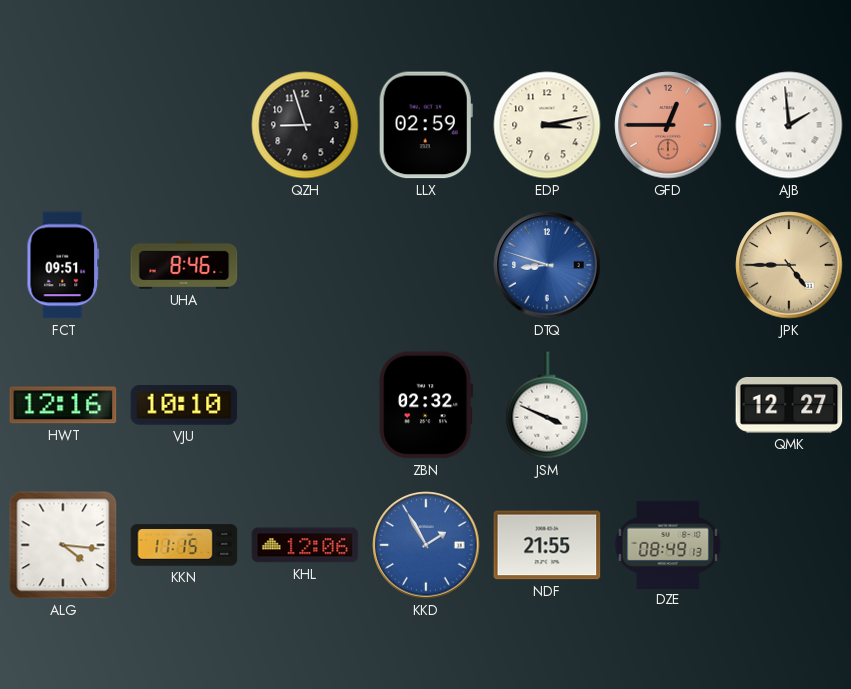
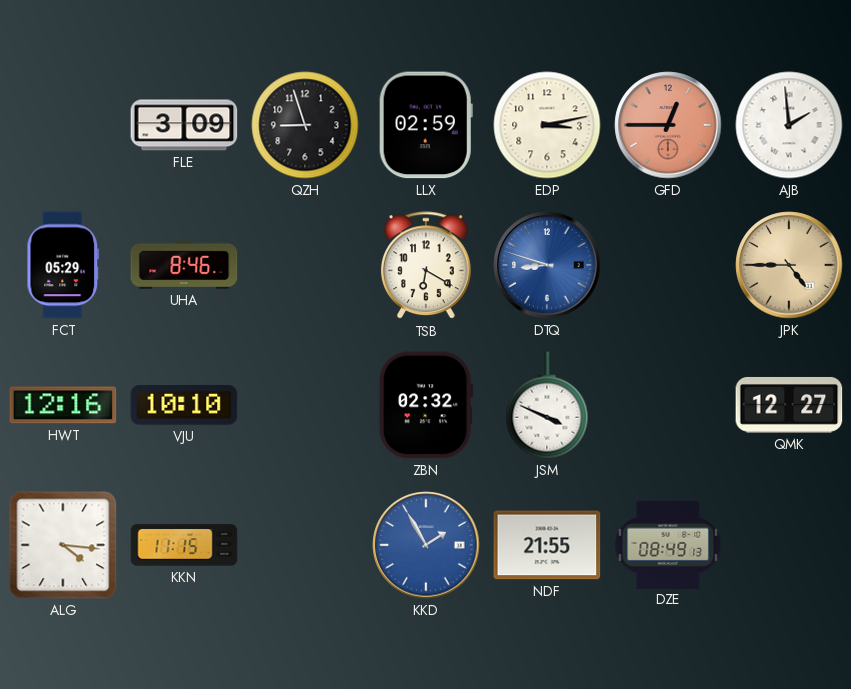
FLE: none -> 3:09
FCT: 09:51 -> 05:29
TSB: none -> 6:20
KHL: 12:06 -> none
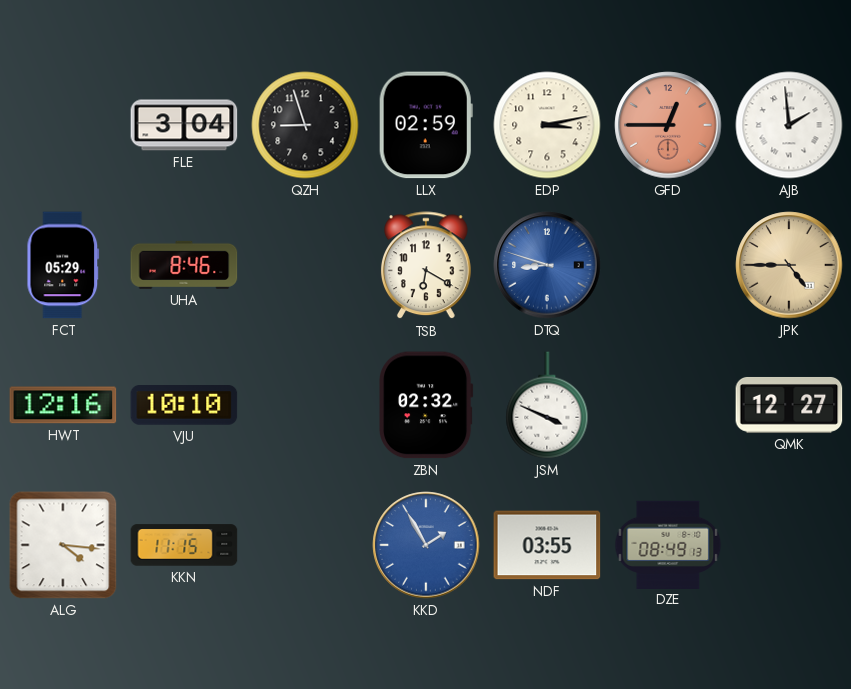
FLE: 3:09 -> 3:04
NDF: 21:55 -> 03:55
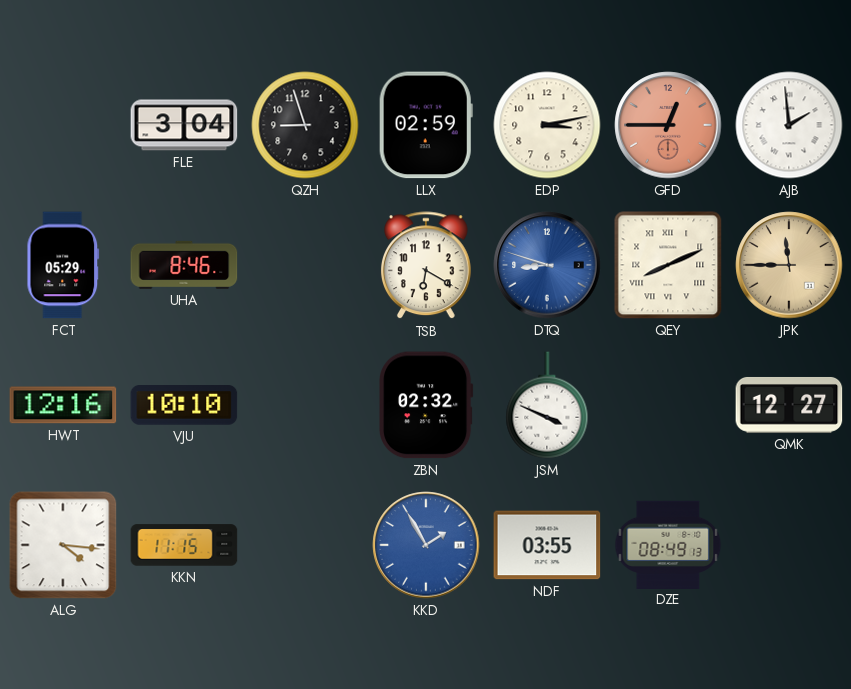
QEY: none -> 8:11
JPK: 4:45 -> 11:45
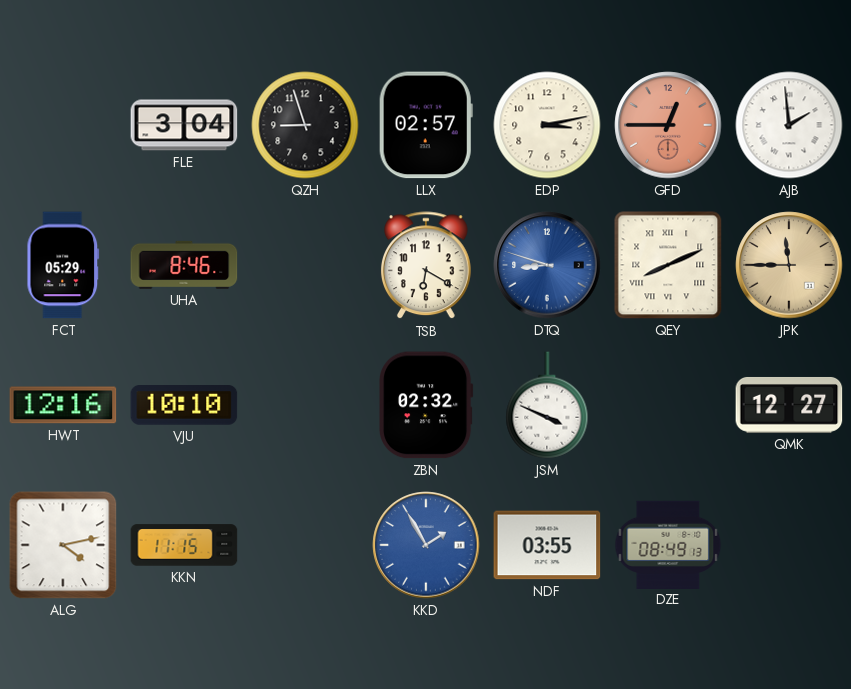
LLX: 02:59 -> 02:57
ALG: 4:16 -> 4:13
